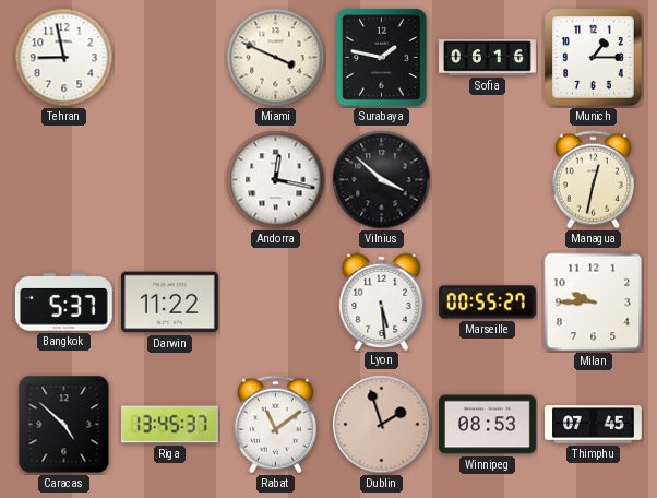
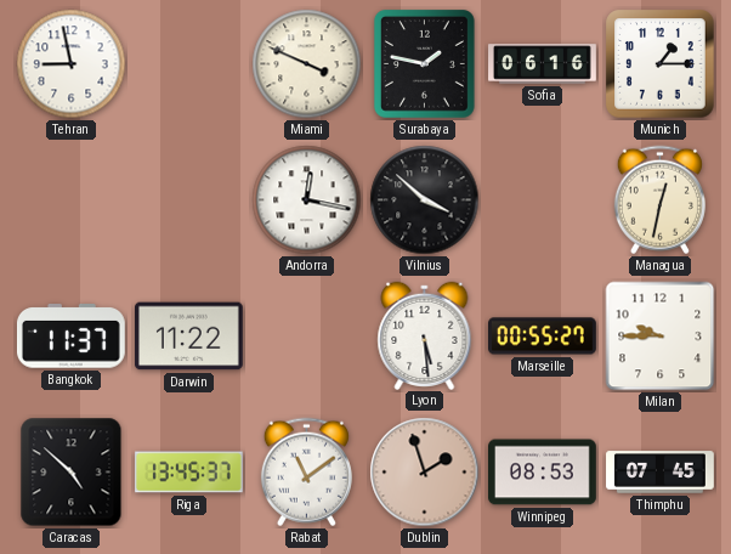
Bangkok: 5:37 -> 11:37
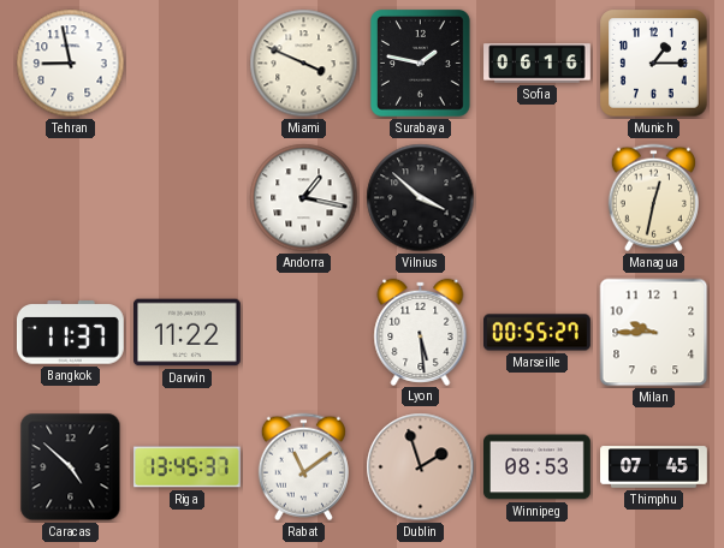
Andorra: 12:17 -> 1:17
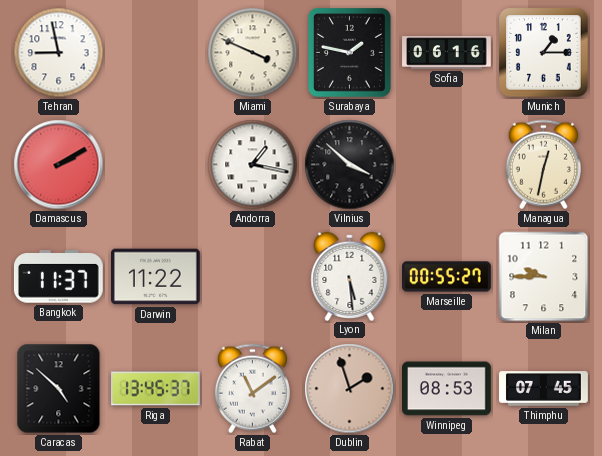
Damascus: none -> 2:10
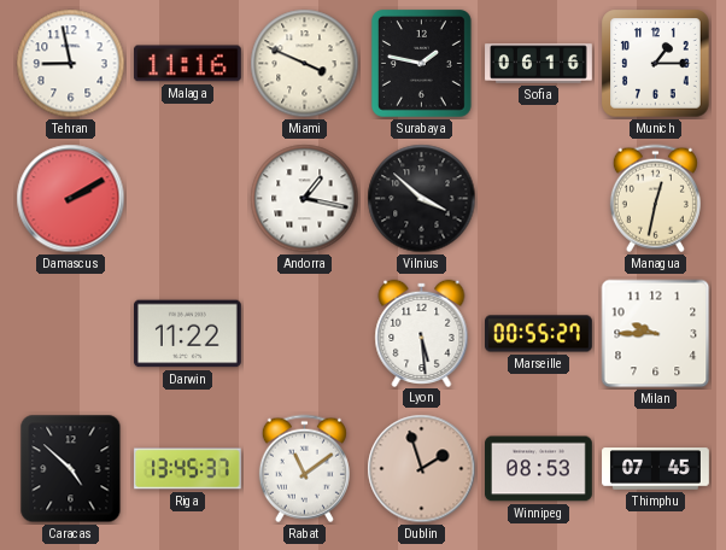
Malaga: none -> 11:16
Bangkok: 11:37 -> none
